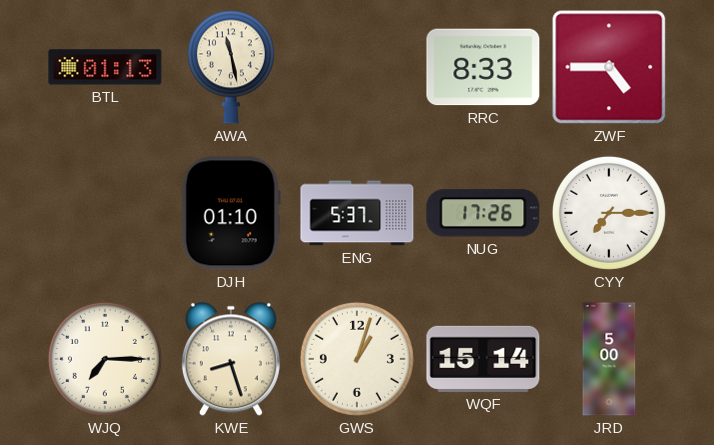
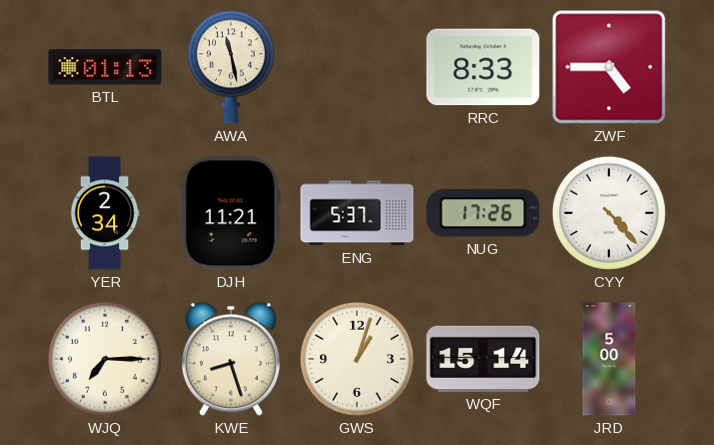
YER: none -> 2:34
DJH: 01:10 -> 11:21
CYY: 7:15 -> 4:23
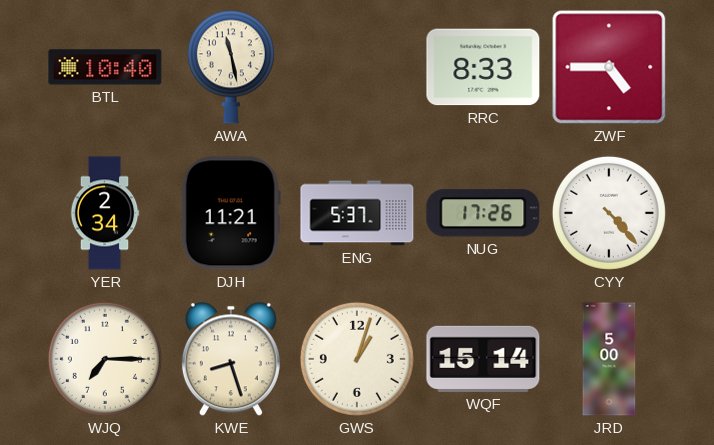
BTL: 01:13 -> 10:40
